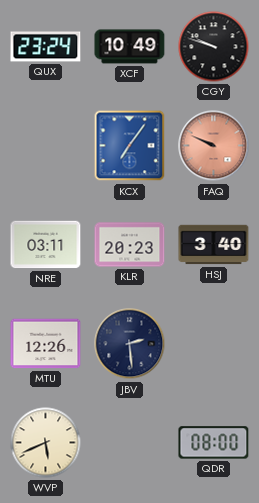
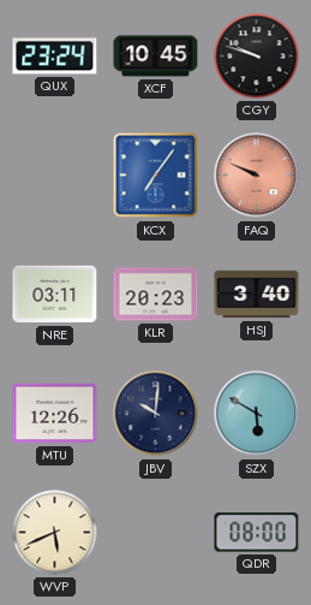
XCF: 10:49 -> 10:45
JBV: 2:29 -> 10:01
SZX: none -> 5:50
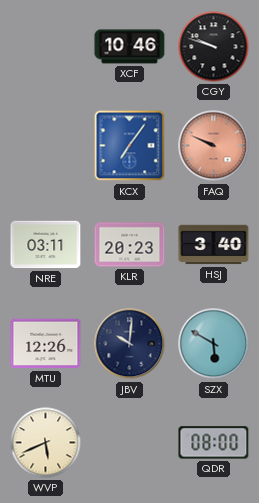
QUX: 23:24 -> none
XCF: 10:45 -> 10:46
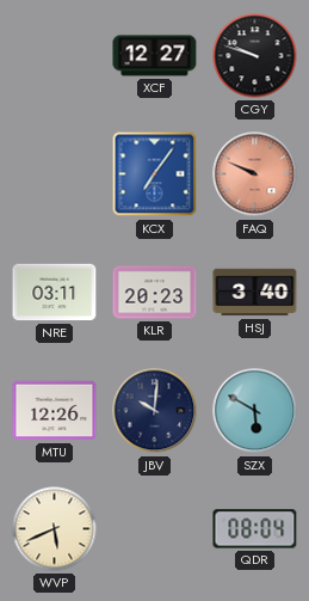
XCF: 10:46 -> 12:27
QDR: 08:00 -> 08:04
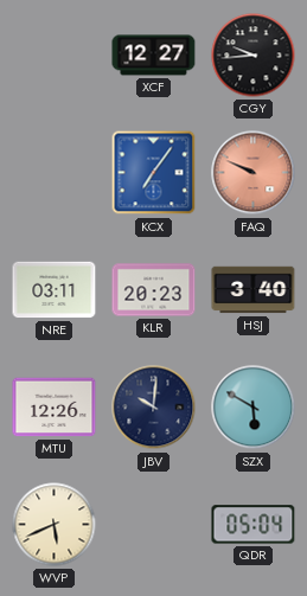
CGY: 9:48 -> 9:44
QDR: 08:04 -> 05:04
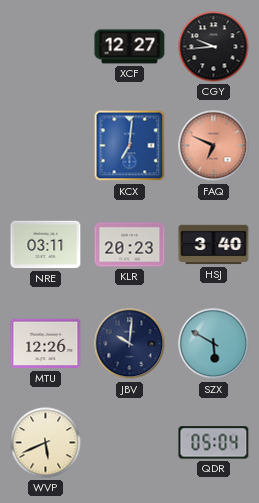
KCX: 7:06 -> 7:01
FAQ: 9:49 -> 6:49
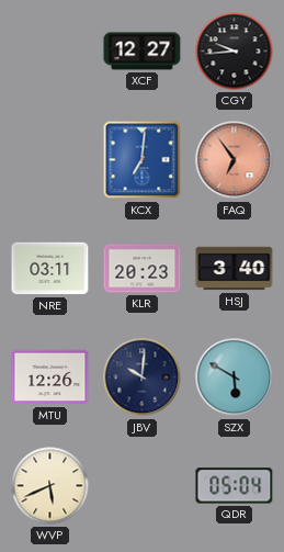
FAQ: 6:49 -> 6:54
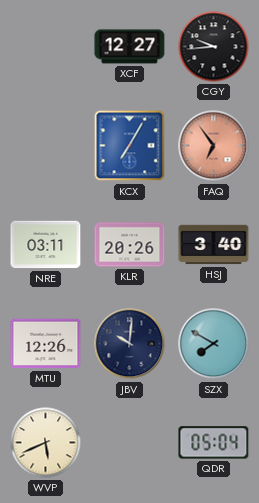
KCX: 7:01 -> 7:05
KLR: 20:23 -> 20:26
SZX: 5:50 -> 7:50
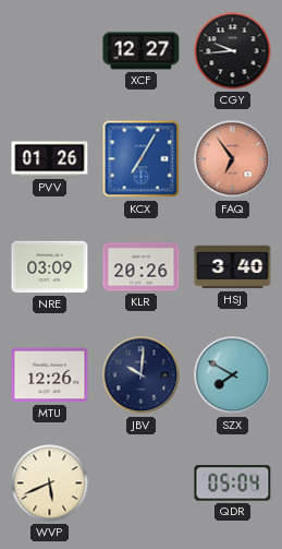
PVV: none -> 01:26
NRE: 03:11 -> 03:09
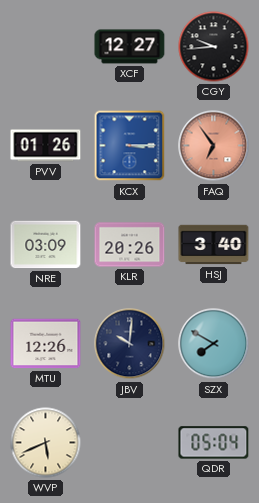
KCX: 7:05 -> 3:15
